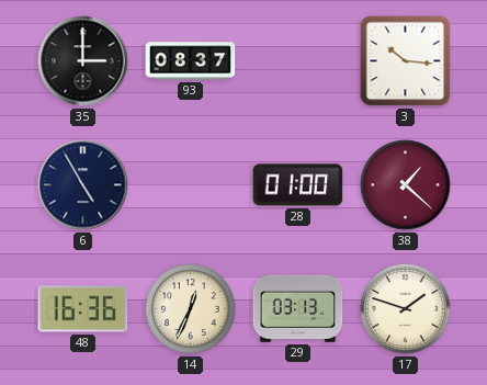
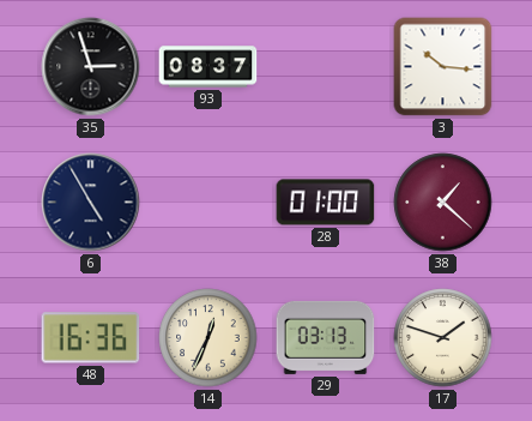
35: 3:00 -> 2:57
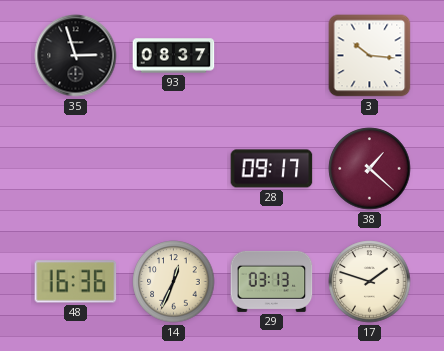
6: 4:55 -> none
28: 01:00 -> 09:17
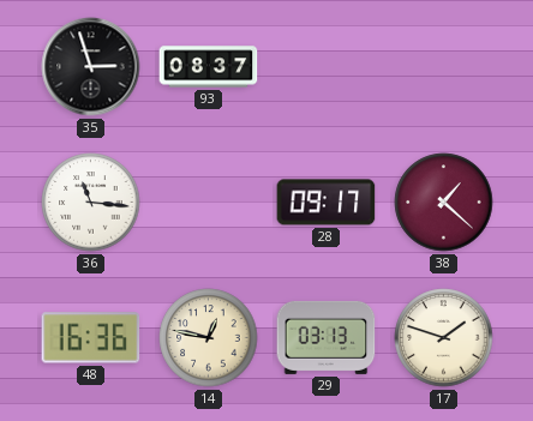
3: 10:16 -> none
36: none -> 11:16
14: 12:34 -> 12:47
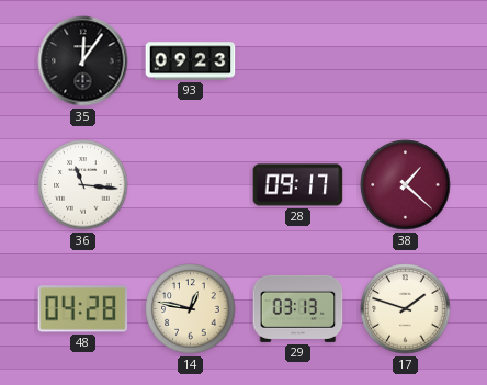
35: 2:57 -> 12:06
93: 08:37 -> 09:23
48: 16:36 -> 04:28
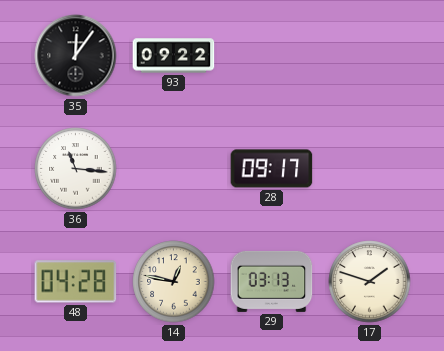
93: 09:23 -> 09:22
38: 1:22 -> none
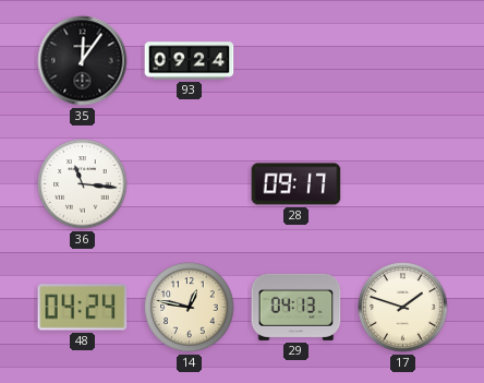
93: 09:22 -> 09:24
48: 04:28 -> 04:24
29: 03:13 -> 04:13
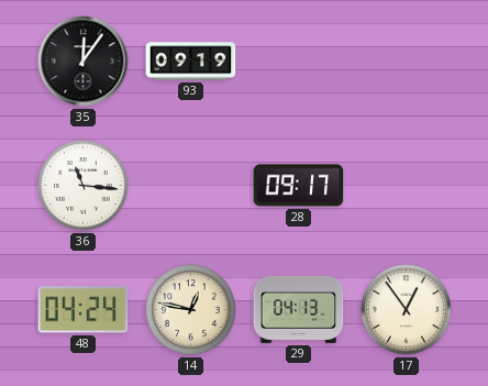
93: 09:24 -> 09:19
17: 1:48 -> 12:54
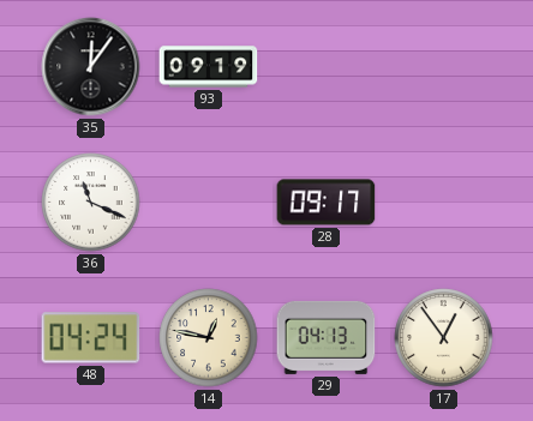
36: 11:16 -> 11:19
